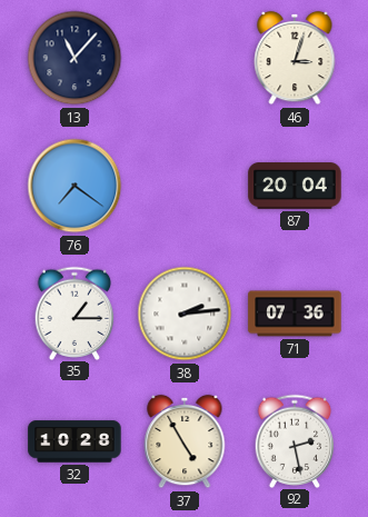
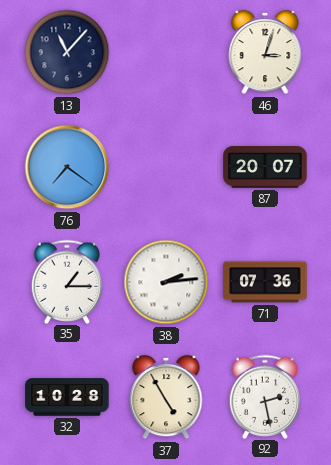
87: 20:04 -> 20:07
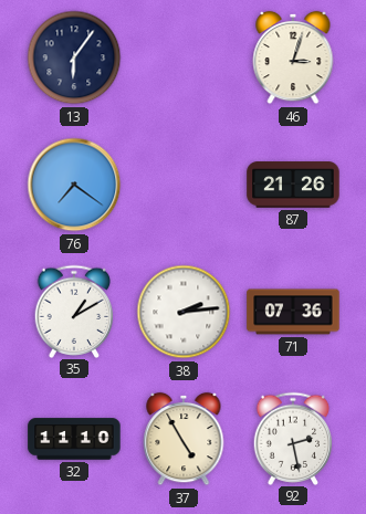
13: 11:07 -> 6:06
87: 20:07 -> 21:26
35: 1:15 -> 1:10
32: 10:28 -> 11:10
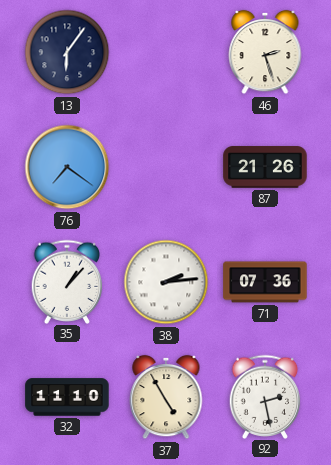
46: 3:03 -> 2:27
35: 1:10 -> 1:07
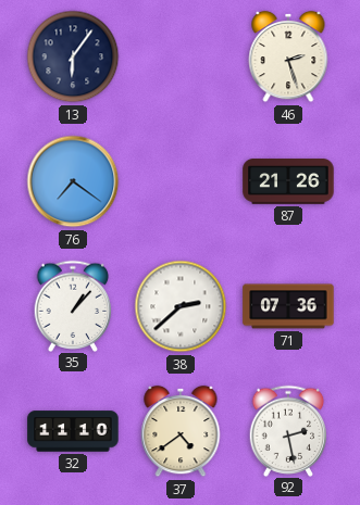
38: 2:14 -> 2:38
37: 4:55 -> 4:39
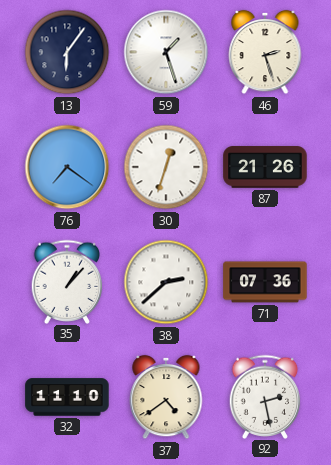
59: none -> 1:27
30: none -> 12:33
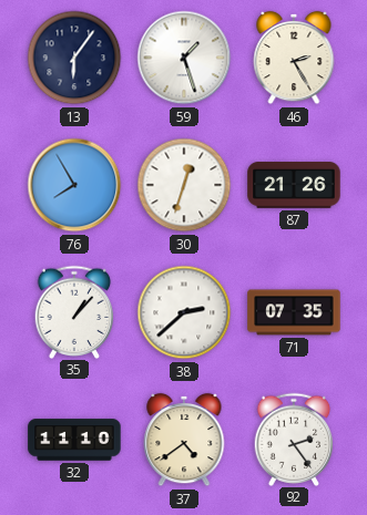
46: 2:27 -> 2:25
76: 7:21 -> 7:55
71: 07:36 -> 07:35
92: 2:28 -> 2:24
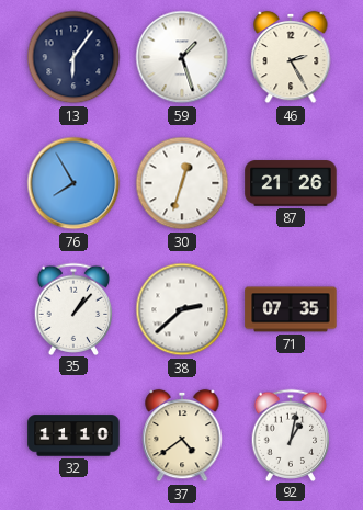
92: 2:24 -> 1:02
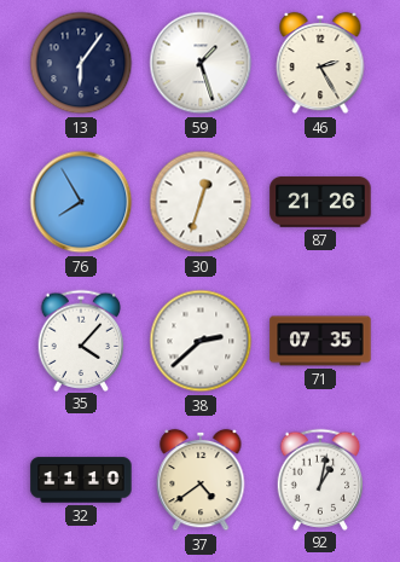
35: 1:07 -> 4:07
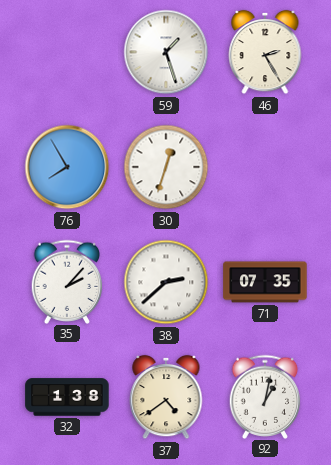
13: 6:06 -> none
87: 21:26 -> none
35: 4:07 -> 2:07
32: 11:10 -> 1:38
